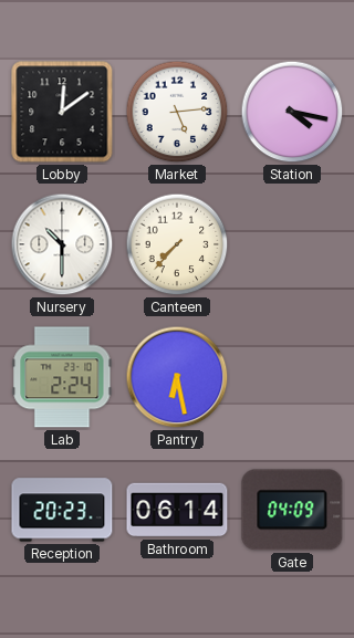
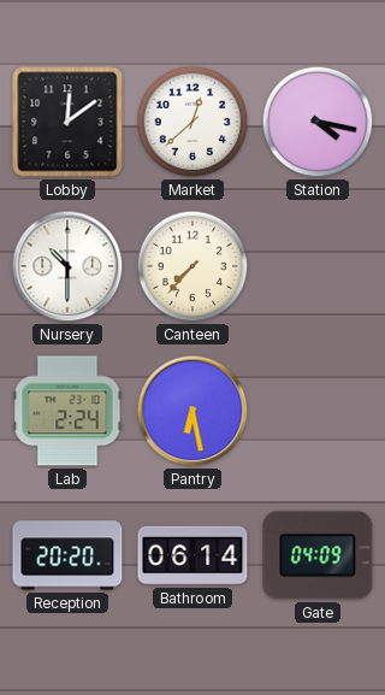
Market: 5:14 -> 12:38
Reception: 20:23 -> 20:20
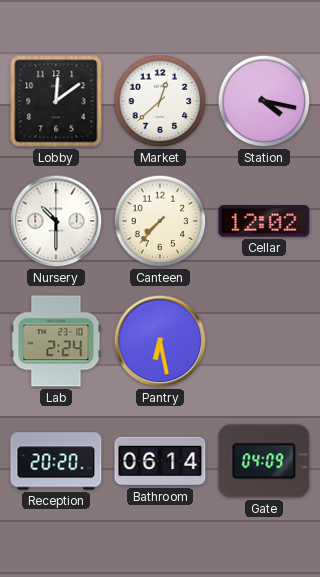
Cellar: none -> 12:02
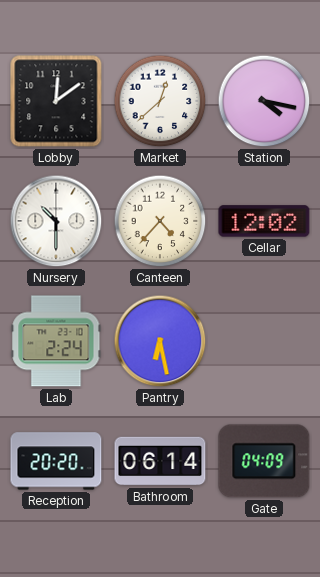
Canteen: 7:37 -> 4:37
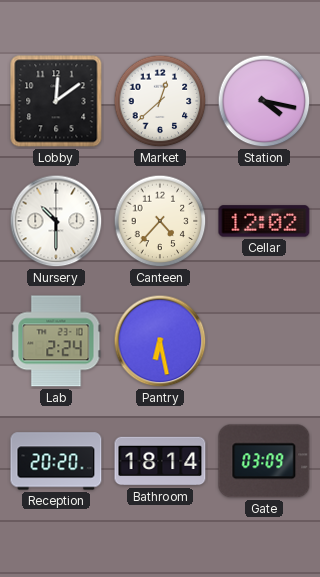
Bathroom: 06:14 -> 18:14
Gate: 04:09 -> 03:09
